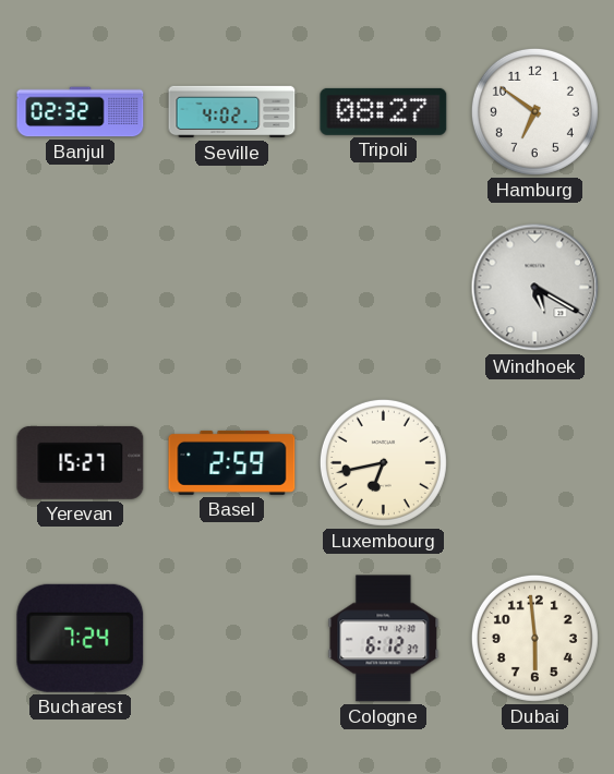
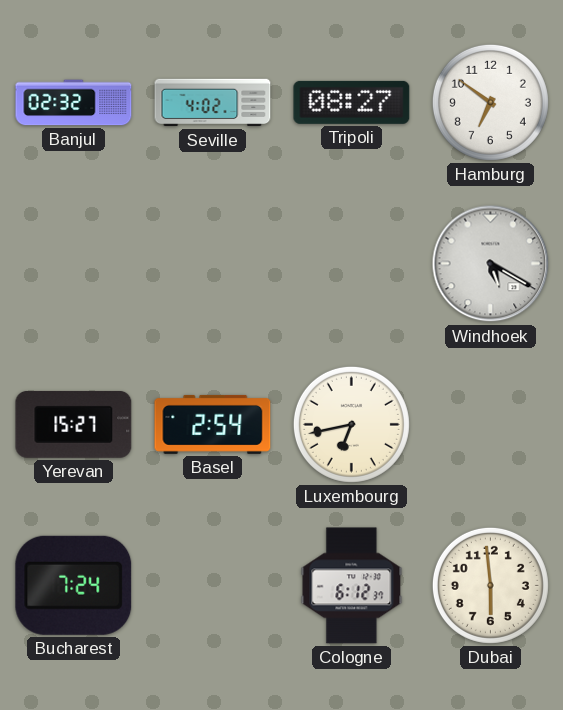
Basel: 2:59 -> 2:54
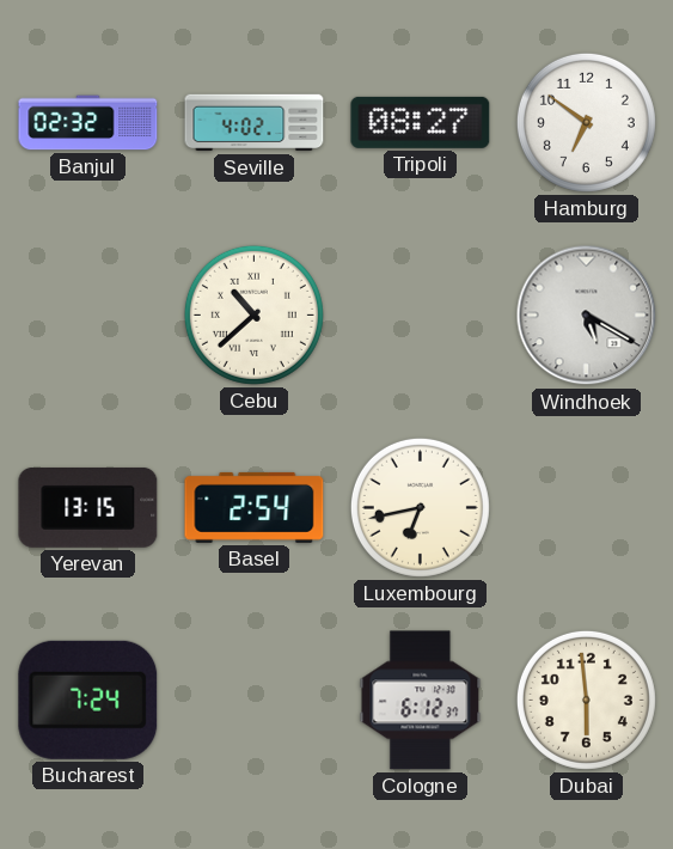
Cebu: none -> 10:38
Yerevan: 15:27 -> 13:15
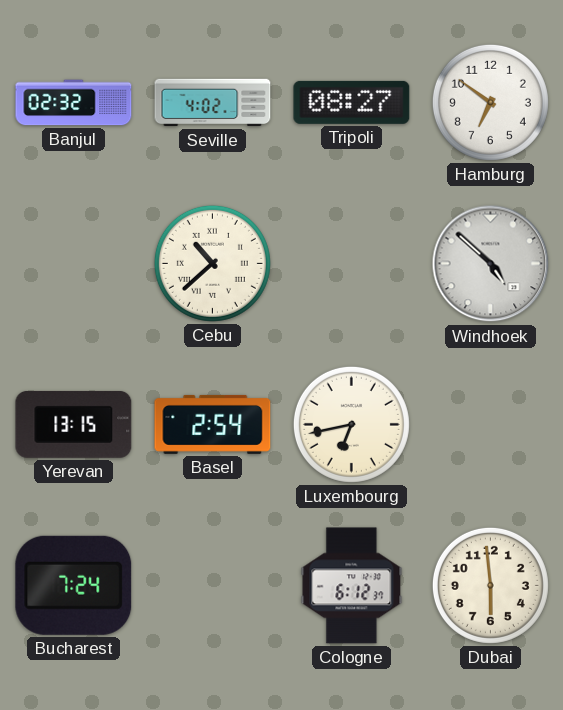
Windhoek: 5:20 -> 4:52
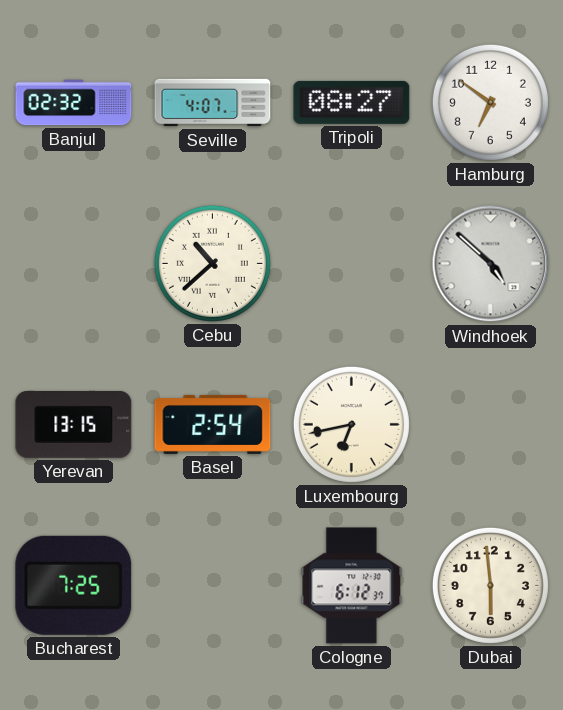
Seville: 4:02 -> 4:07
Bucharest: 7:24 -> 7:25
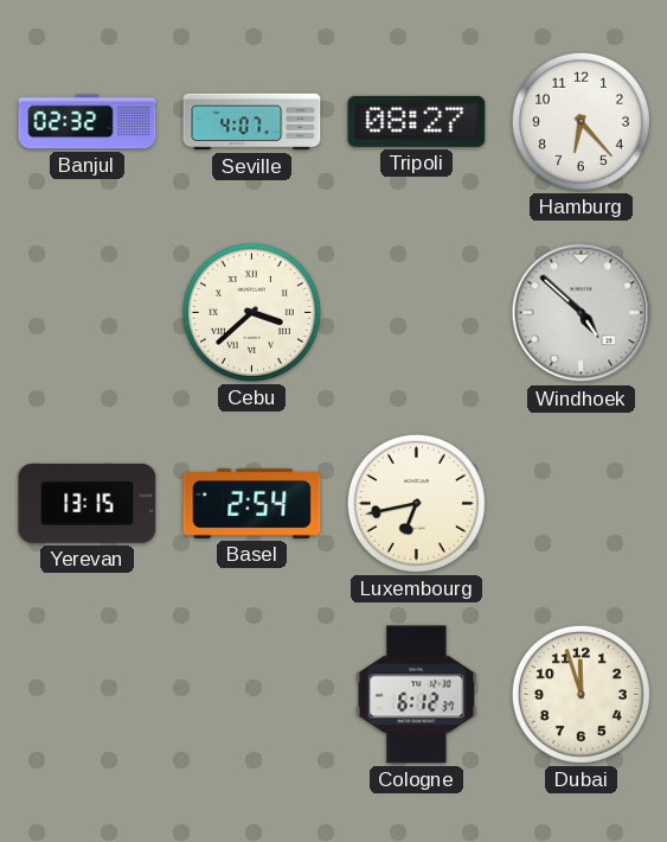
Hamburg: 6:51 -> 6:23
Cebu: 10:38 -> 3:38
Bucharest: 7:25 -> none
Dubai: 5:59 -> 11:57
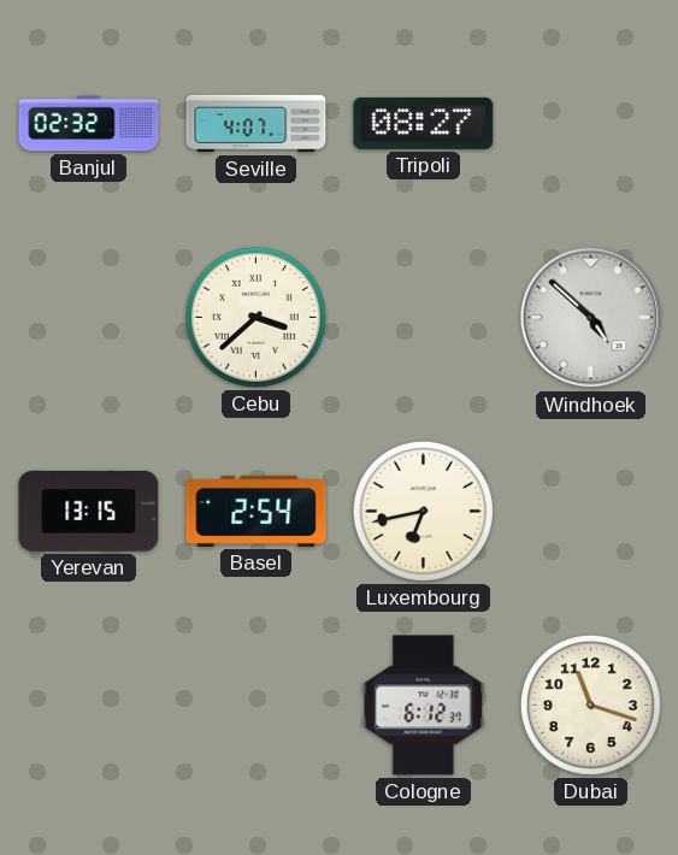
Hamburg: 6:23 -> none
Dubai: 11:57 -> 11:18
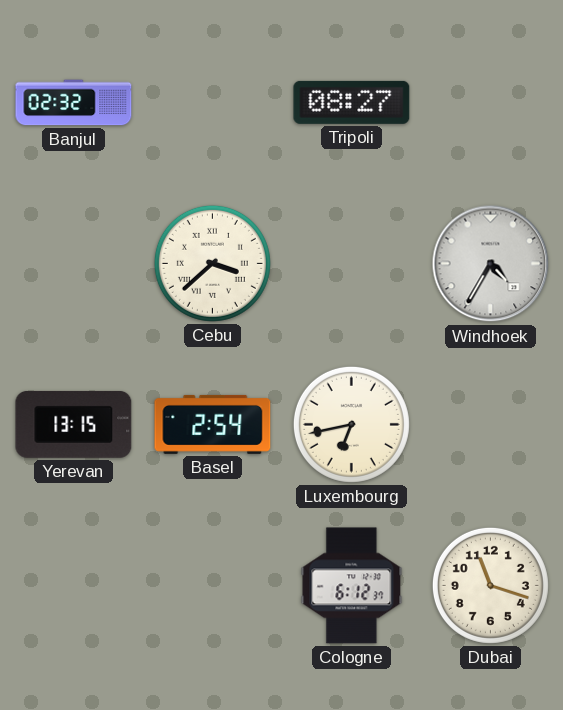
Seville: 4:07 -> none
Windhoek: 4:52 -> 4:35
